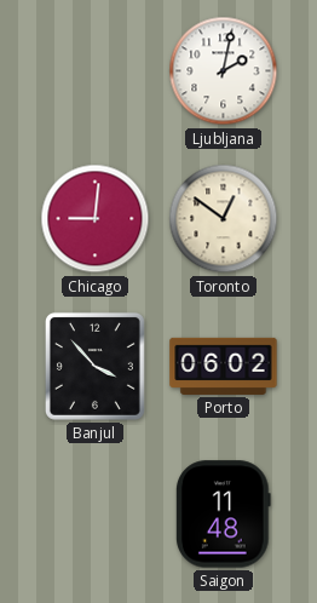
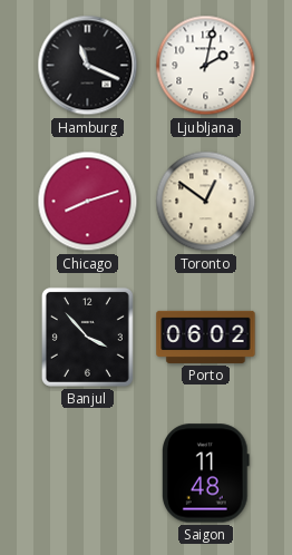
Hamburg: none -> 11:19
Chicago: 9:01 -> 8:12
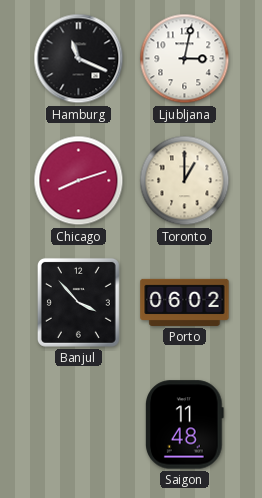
Ljubljana: 2:02 -> 3:02
Toronto: 12:51 -> 1:00
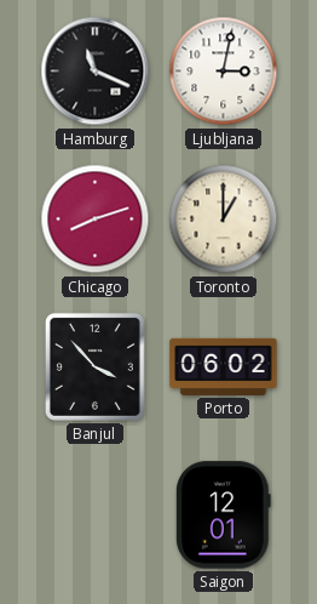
Saigon: 11:48 -> 12:01
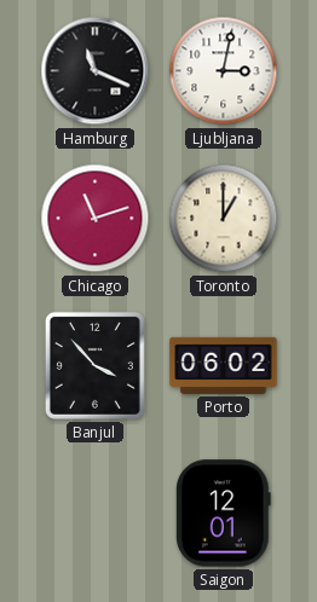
Chicago: 8:12 -> 11:12
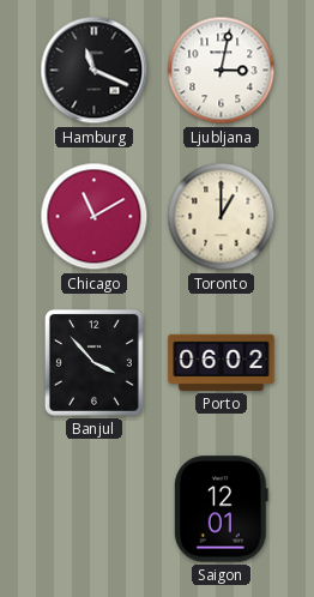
Chicago: 11:12 -> 11:10
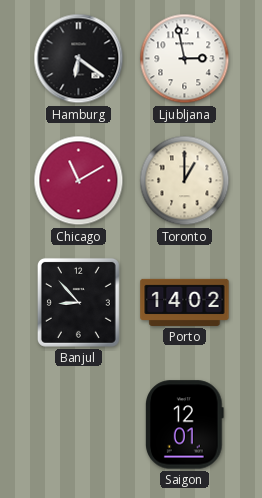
Hamburg: 11:19 -> 6:21
Ljubljana: 3:02 -> 2:58
Banjul: 3:53 -> 8:53
Porto: 06:02 -> 14:02
